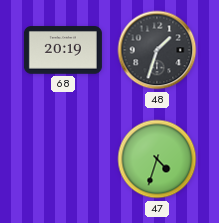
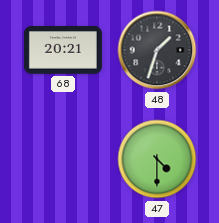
68: 20:19 -> 20:21
47: 4:33 -> 4:30
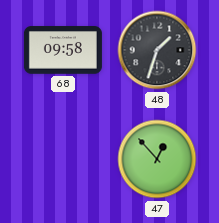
68: 20:21 -> 09:58
47: 4:30 -> 12:53
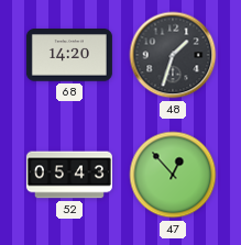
68: 09:58 -> 14:20
52: none -> 05:43
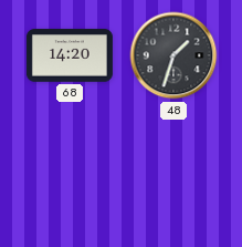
52: 05:43 -> none
47: 12:53 -> none
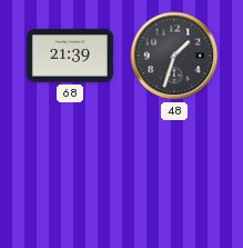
68: 14:20 -> 21:39
